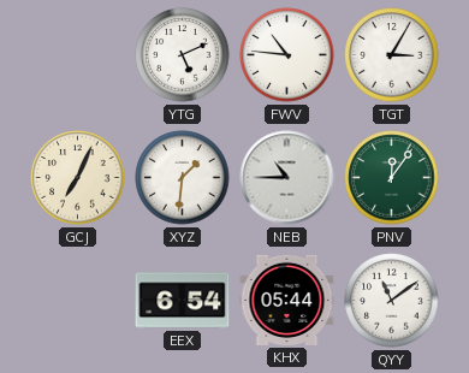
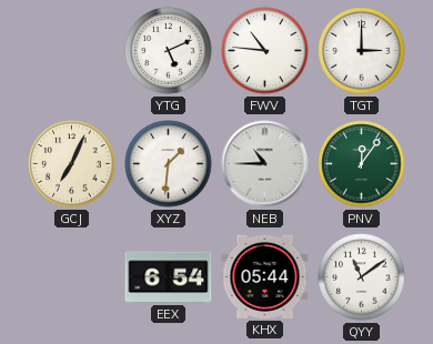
TGT: 3:05 -> 3:00
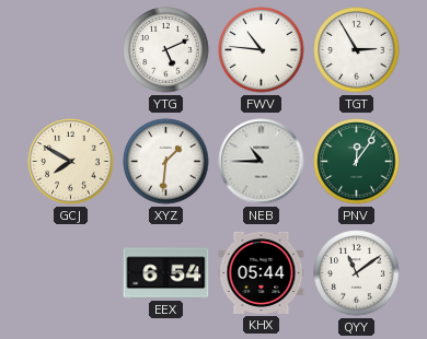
TGT: 3:00 -> 2:55
GCJ: 7:04 -> 7:50
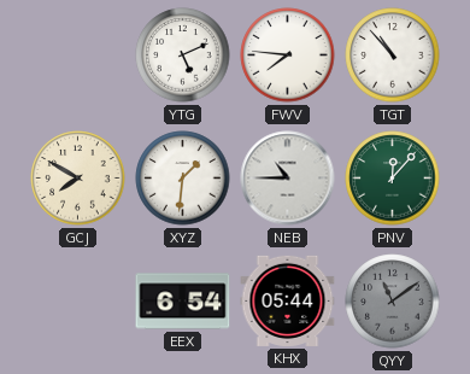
FWV: 10:46 -> 7:46
TGT: 2:55 -> 10:53
PNV: 12:06 -> 12:07
QYY dial: white -> grey
